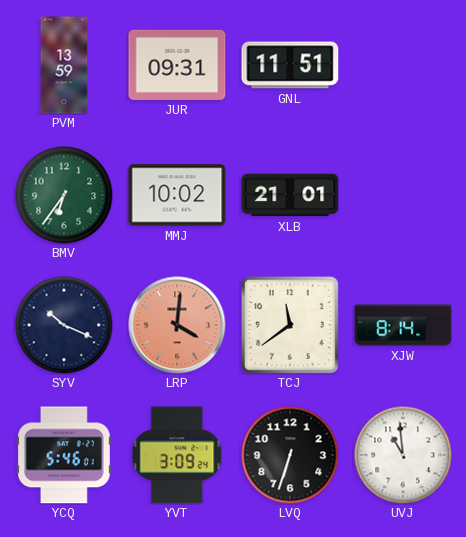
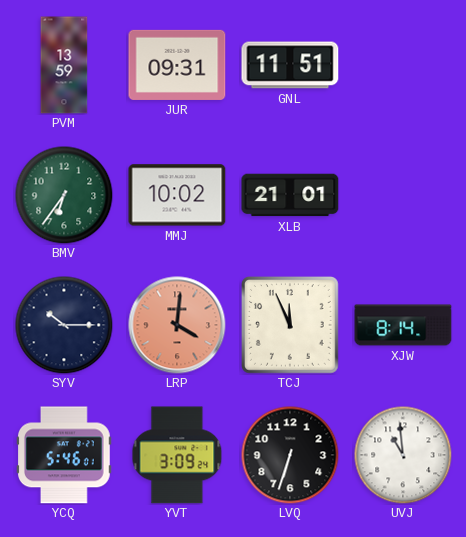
SYV: 10:19 -> 10:15
TCJ: 11:39 -> 11:56
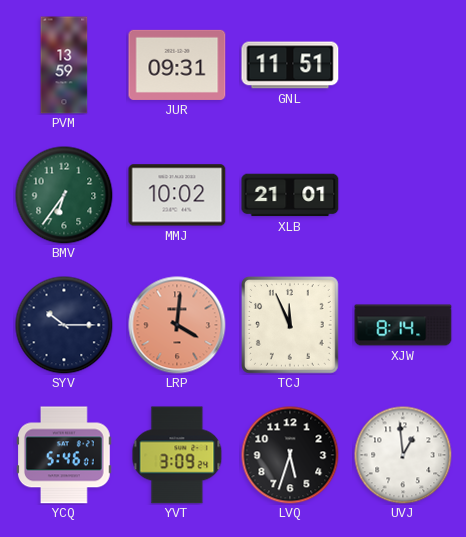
LVQ: 6:33 -> 5:33
UVJ: 10:59 -> 12:59
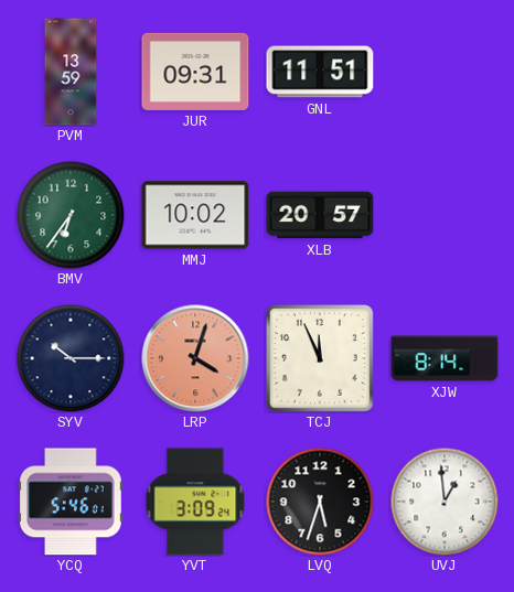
XLB: 21:01 -> 20:57
LRP: 4:01 -> 4:03
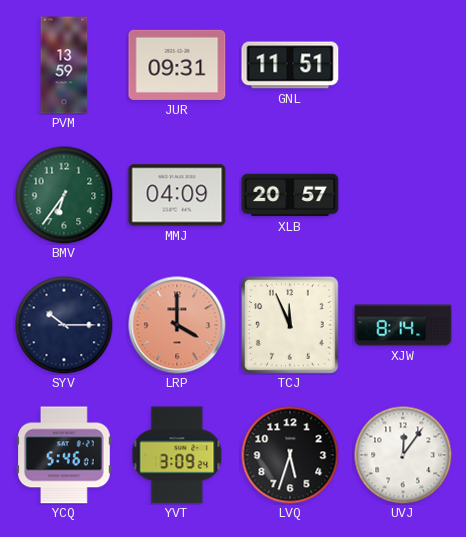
MMJ: 10:02 -> 04:09
LRP: 4:03 -> 4:00
UVJ: 12:59 -> 12:06
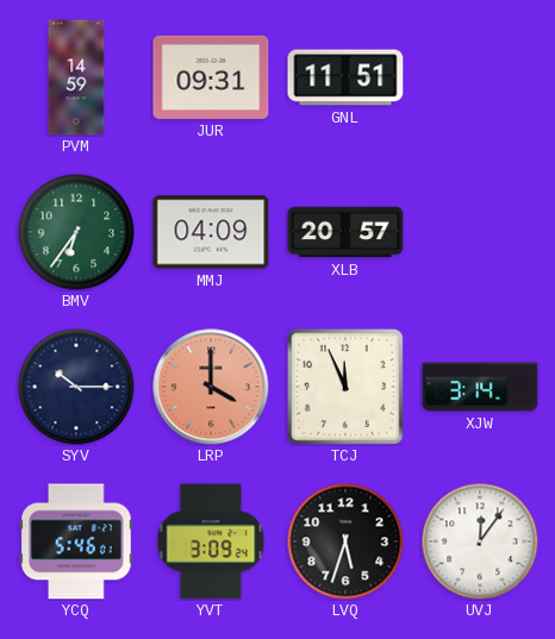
PVM: 13:59 -> 14:59
XJW: 8:14 -> 3:14
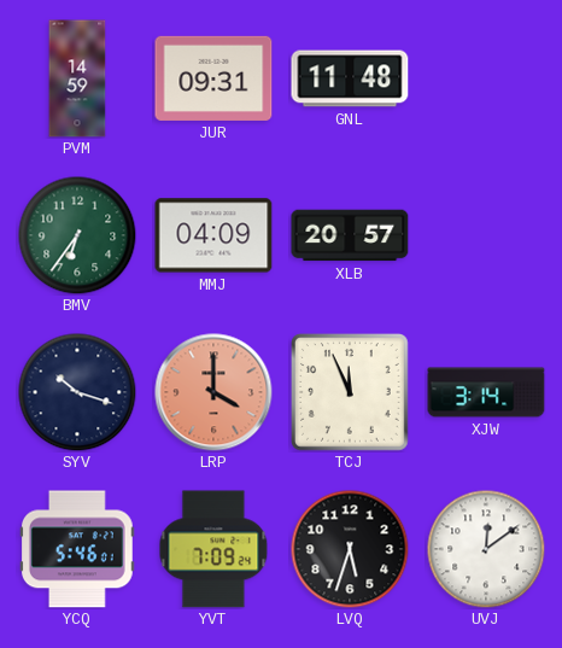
GNL: 11:51 -> 11:48
SYV: 10:15 -> 10:18
YVT: 3:09 -> 7:09
UVJ: 12:06 -> 12:09
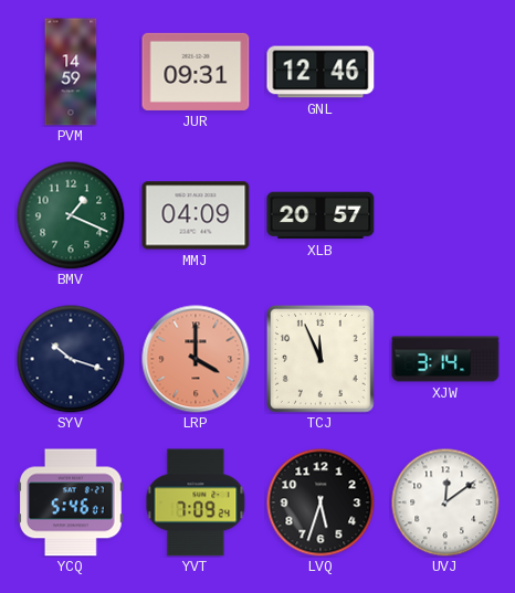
GNL: 11:48 -> 12:46
BMV: 6:36 -> 1:19
